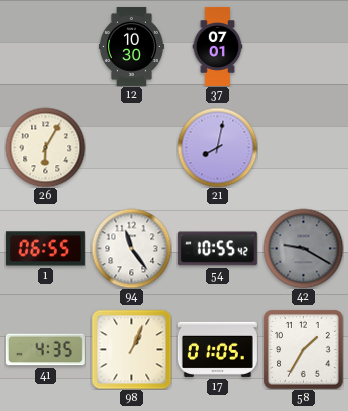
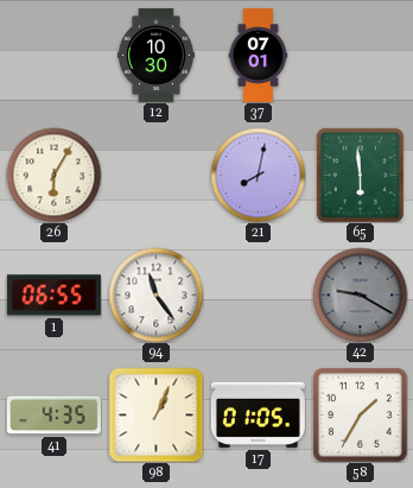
65: none -> 5:59
54: 10:55 -> none
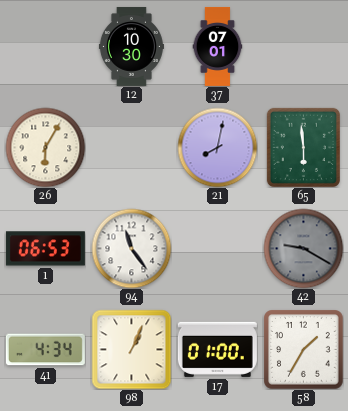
1: 06:55 -> 06:53
41: 4:35 -> 4:34
17: 01:05 -> 01:00
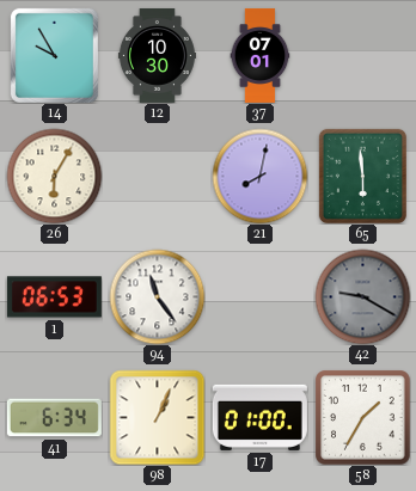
14: none -> 9:55
41: 4:34 -> 6:34
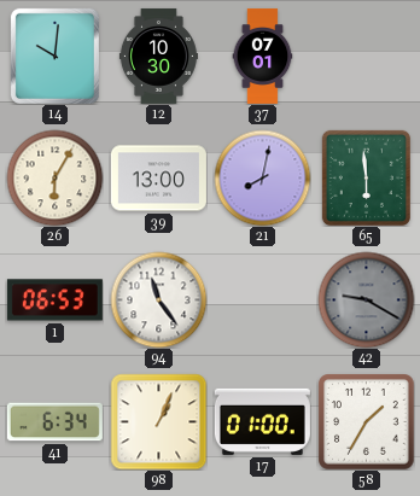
14: 9:55 -> 10:01
39: none -> 13:00
